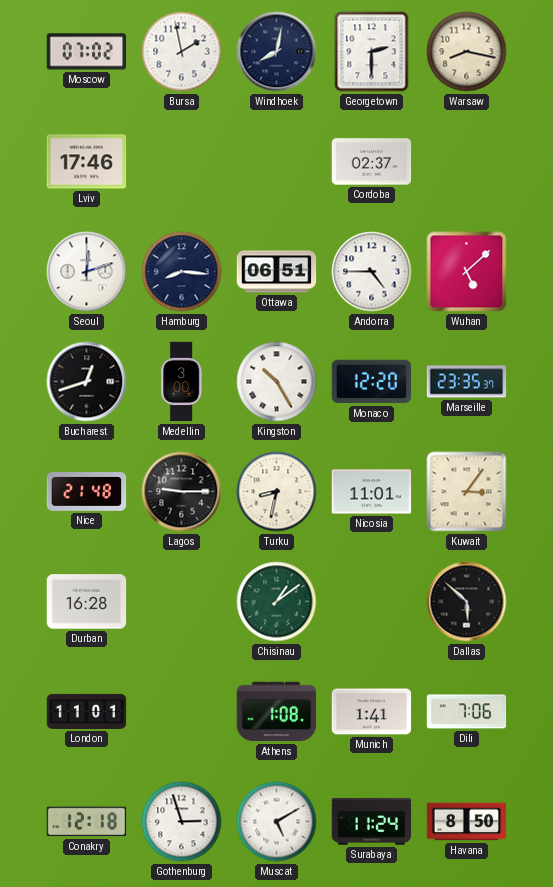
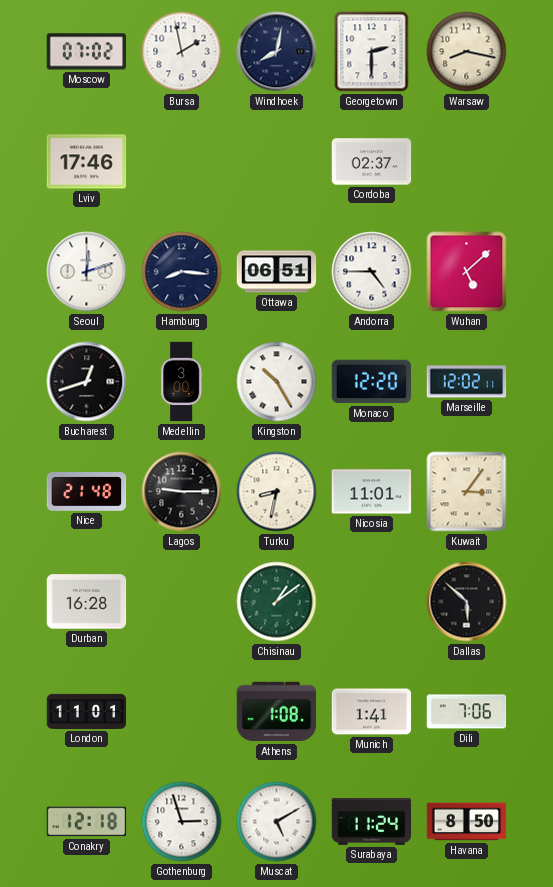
Marseille: 23:35 -> 12:02
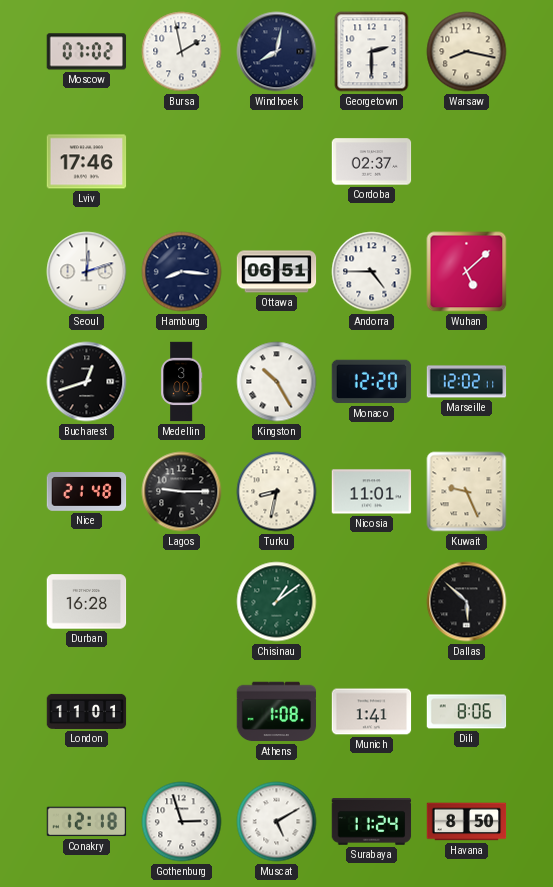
Kuwait: 3:06 -> 9:26
Dili: 7:06 -> 8:06
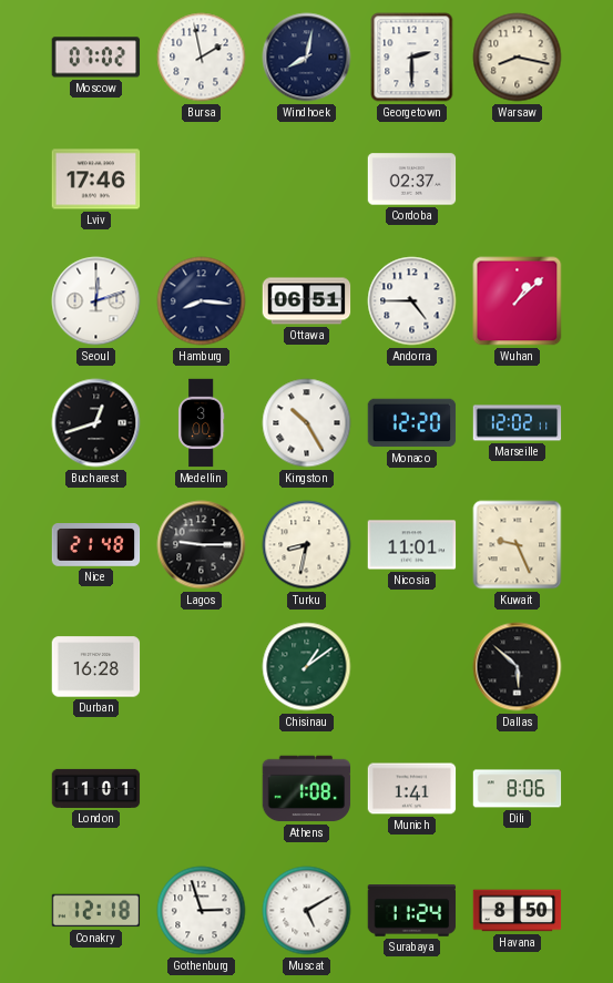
Wuhan: 5:08 -> 1:08
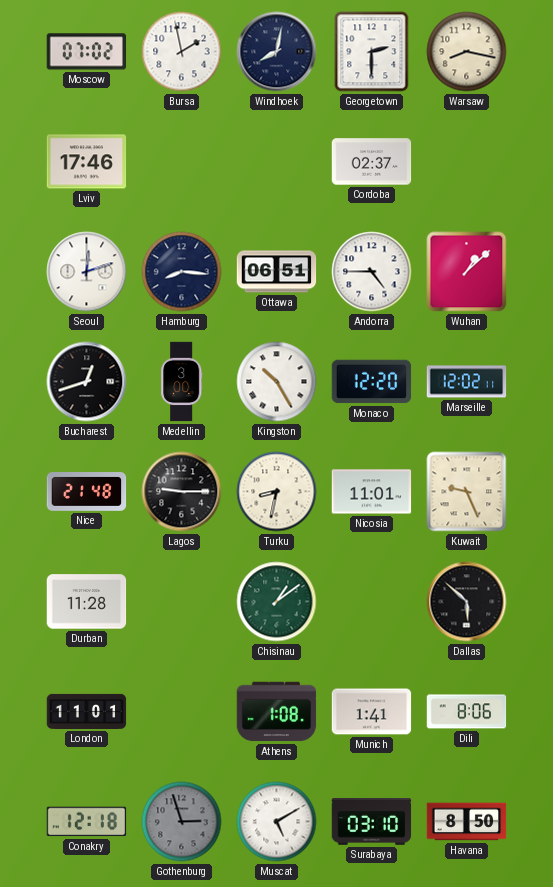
Durban: 16:28 -> 11:28
Gothenburg dial: white -> grey
Surabaya: 11:24 -> 03:10
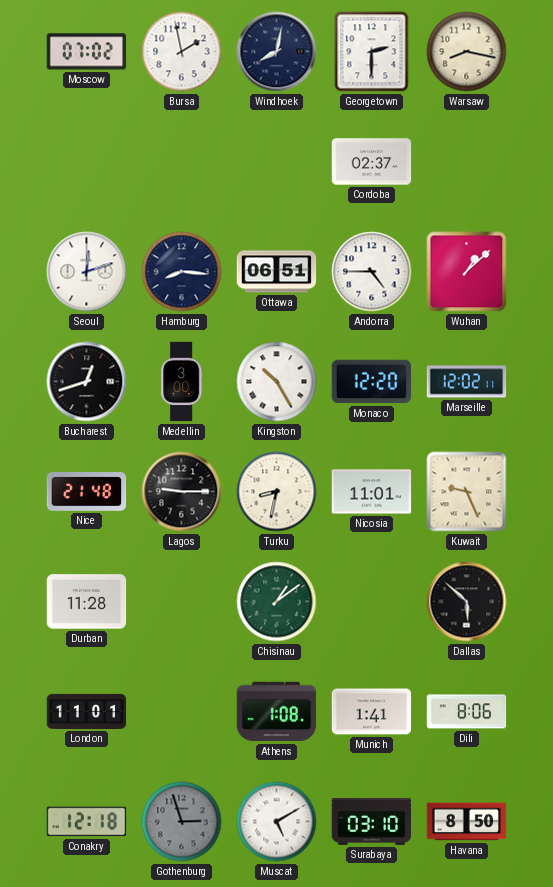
Lviv: 17:46 -> none
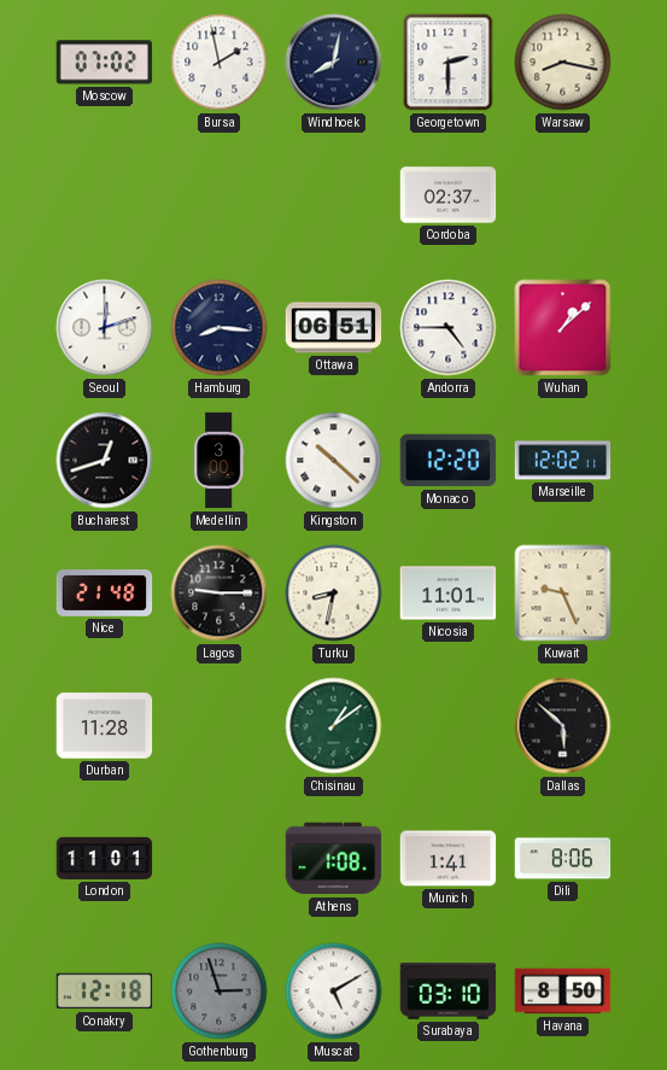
Kingston: 10:25 -> 10:22
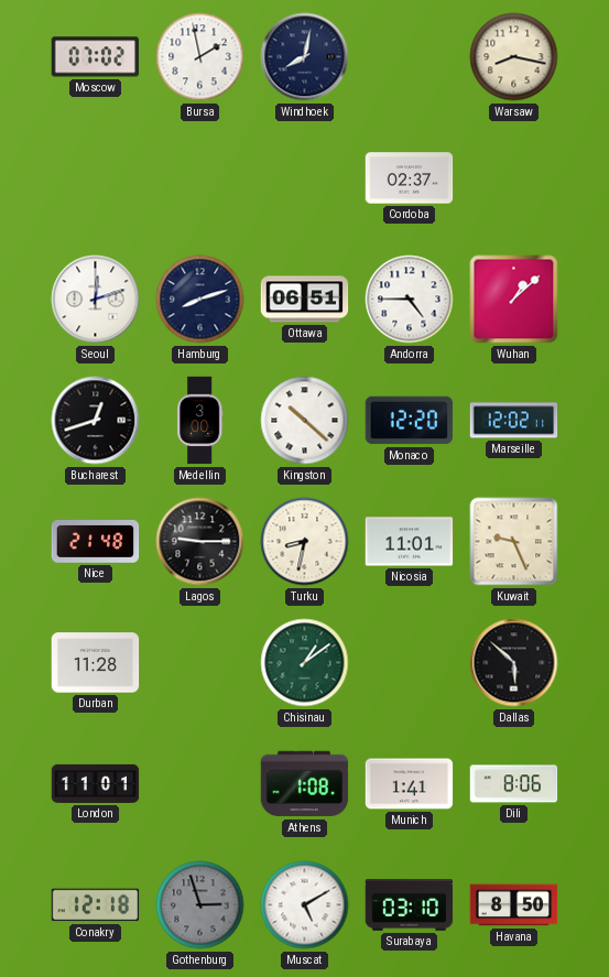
Georgetown: 2:30 -> none
Hamburg: 8:16 -> 8:12
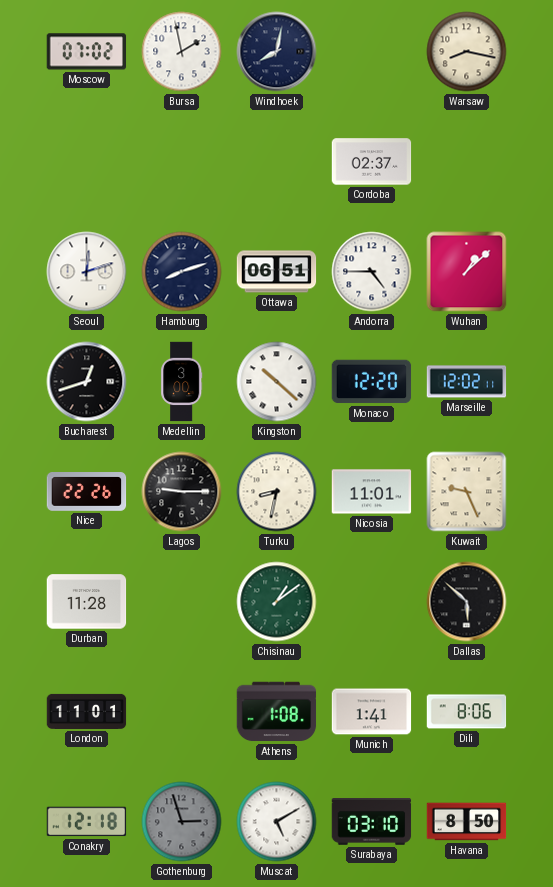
Nice: 21:48 -> 22:26
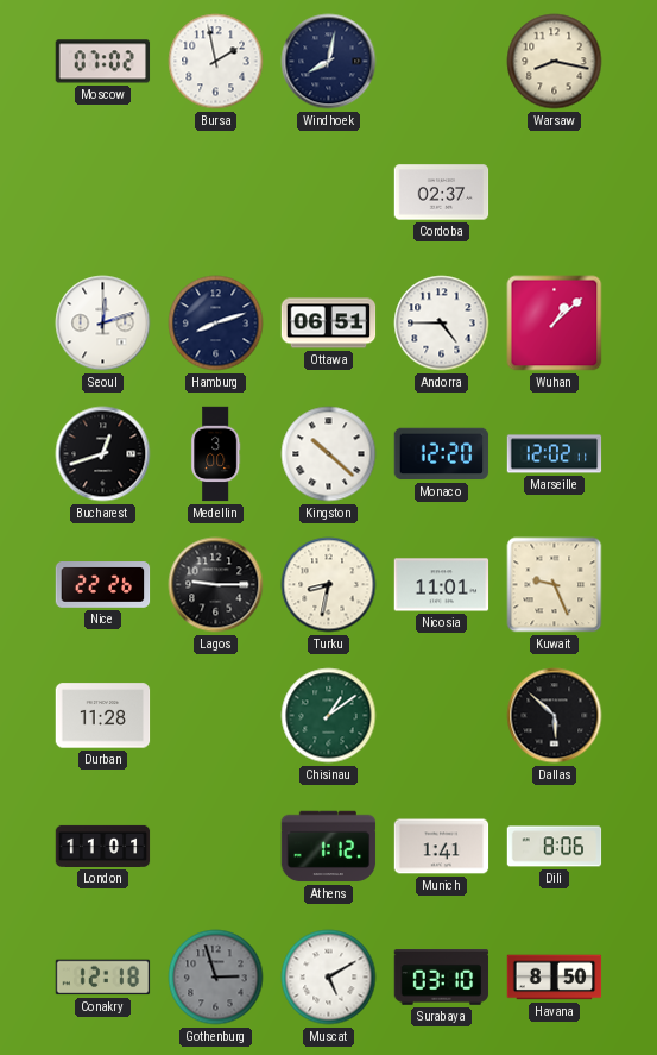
Athens: 1:08 -> 1:12
